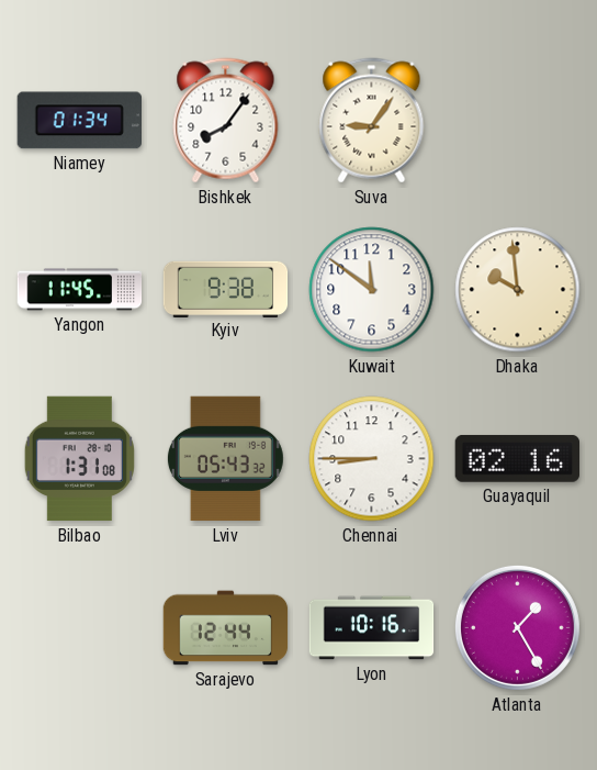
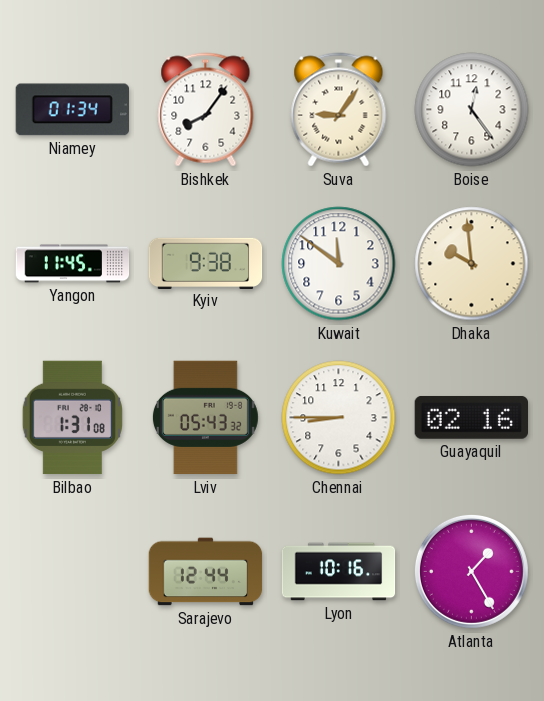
Boise: none -> 12:24
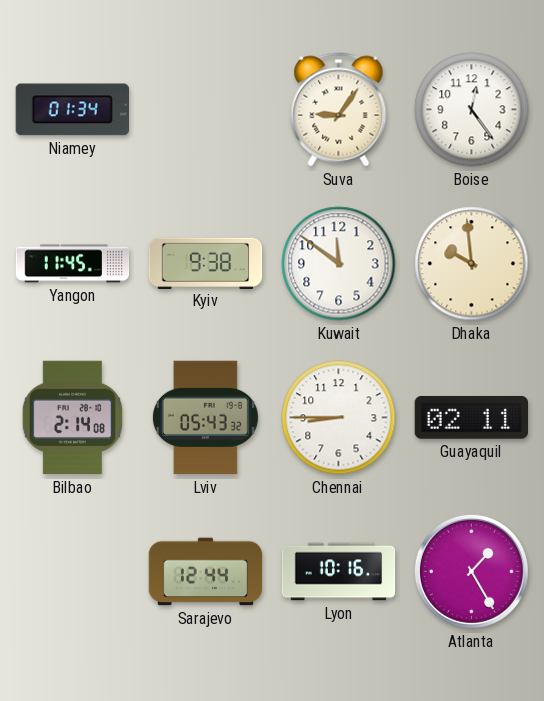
Bishkek: 8:06 -> none
Bilbao: 1:31 -> 2:14
Guayaquil: 02:16 -> 02:11
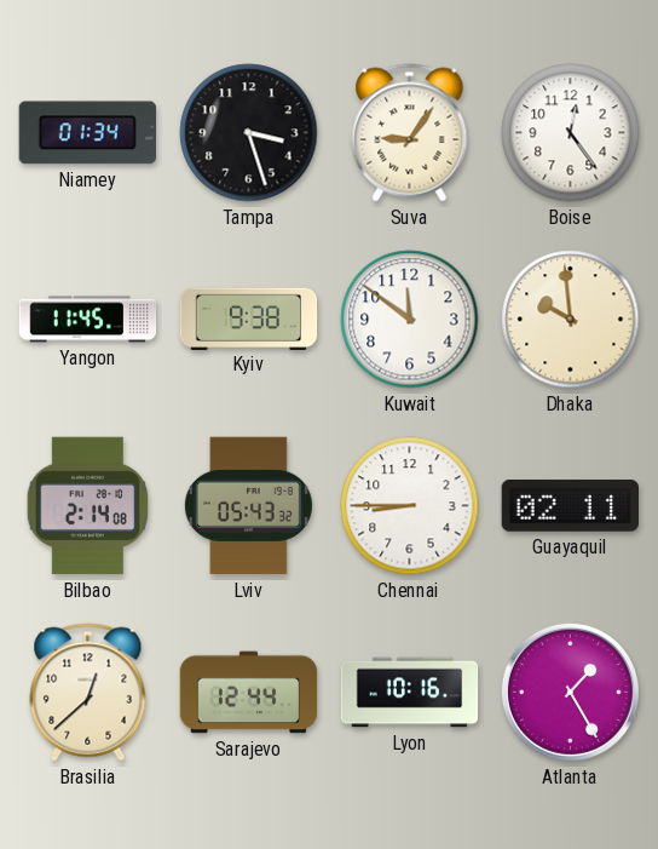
Tampa: none -> 3:27
Brasilia: none -> 12:38
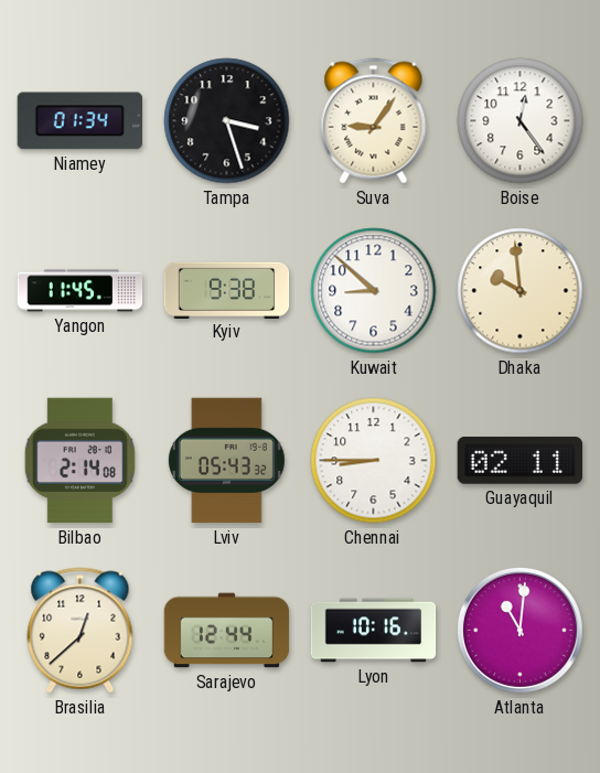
Kuwait: 11:51 -> 8:52
Atlanta: 1:25 -> 11:01
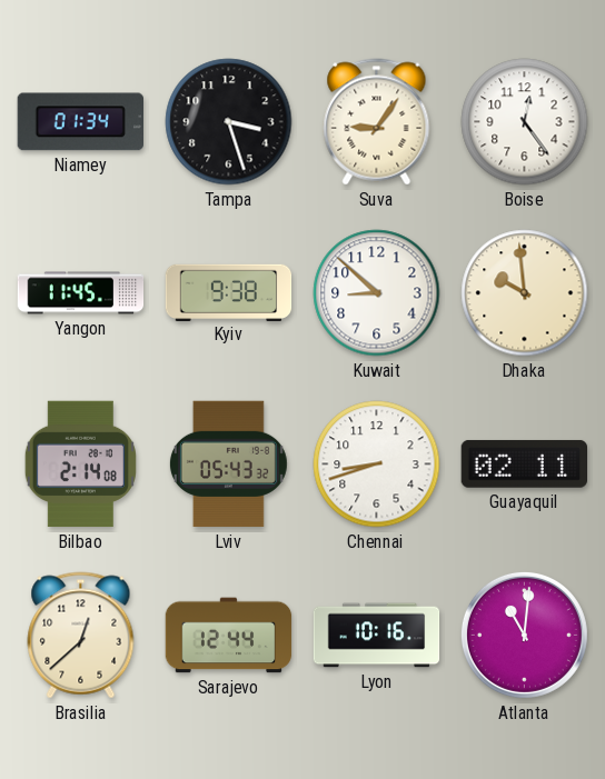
Chennai: 8:45 -> 8:42
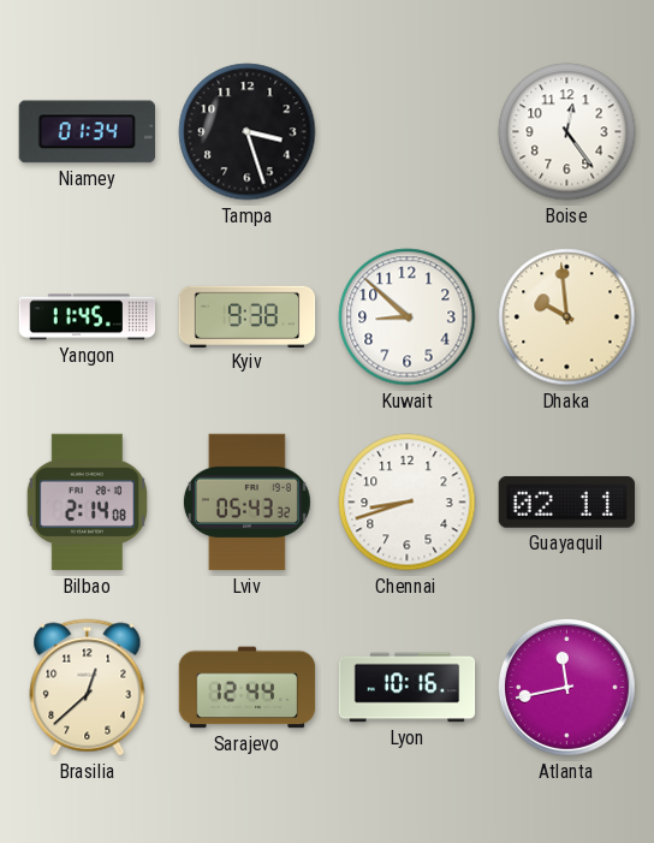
Suva: 9:06 -> none
Atlanta: 11:01 -> 11:43
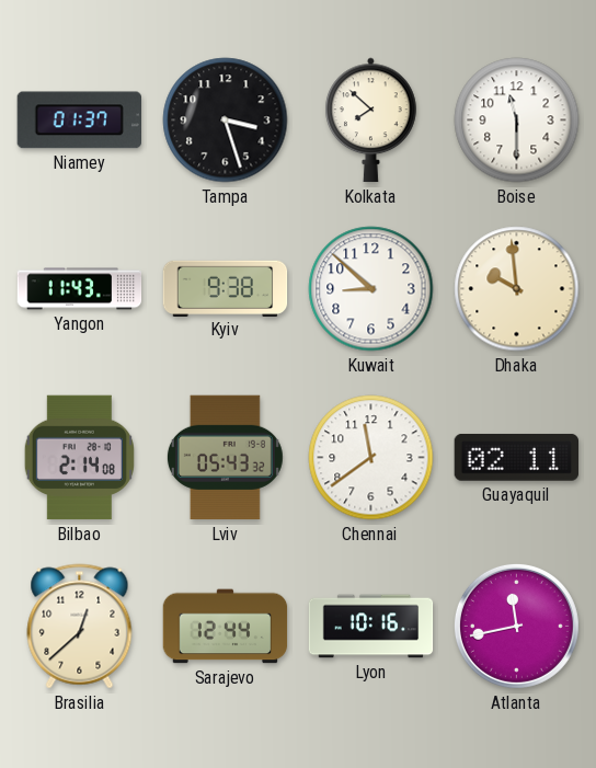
Niamey: 01:34 -> 01:37
Kolkata: none -> 7:52
Boise: 12:24 -> 11:30
Yangon: 11:45 -> 11:43
Chennai: 8:42 -> 11:39
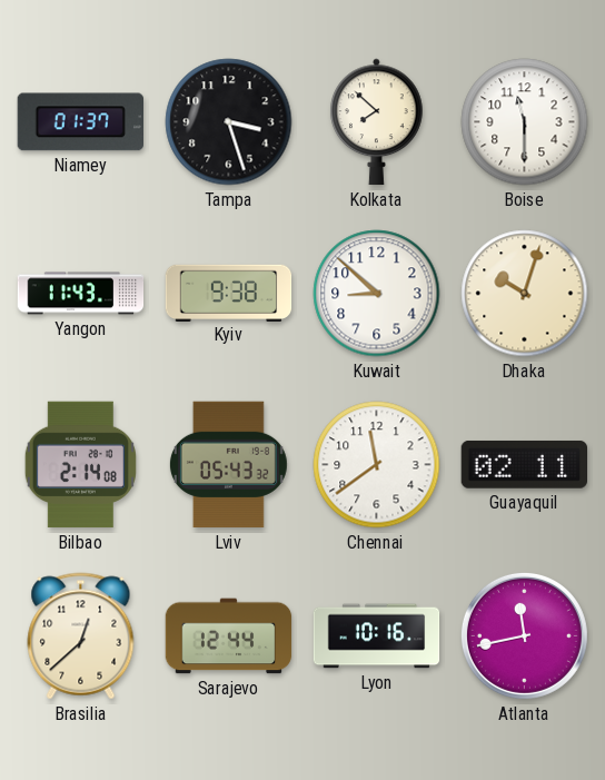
Dhaka: 9:59 -> 10:03
